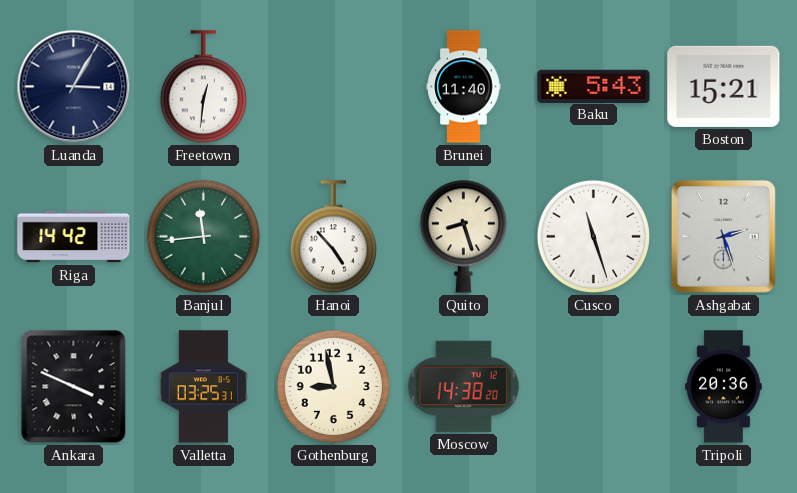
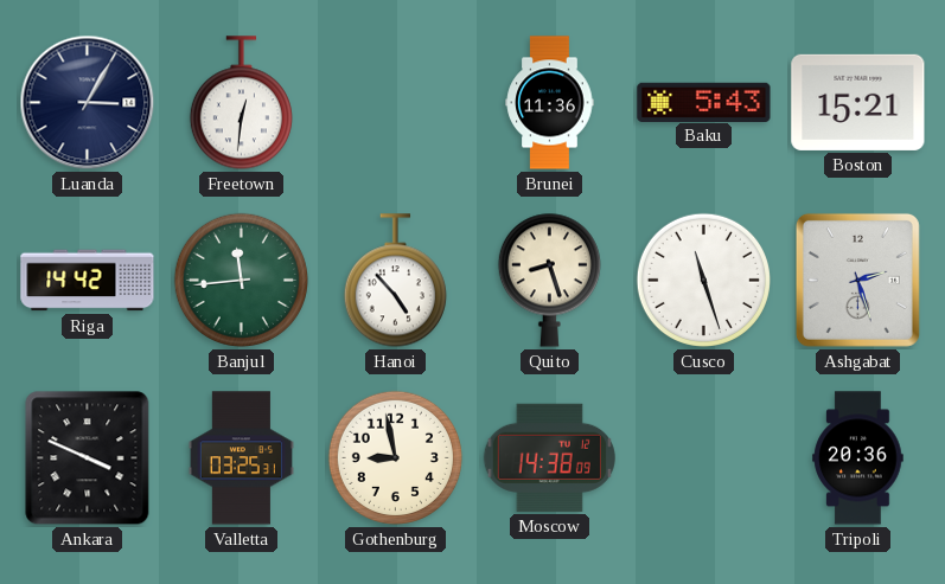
Brunei: 11:40 -> 11:36
Moscow: 14:38:20 -> 14:38:09
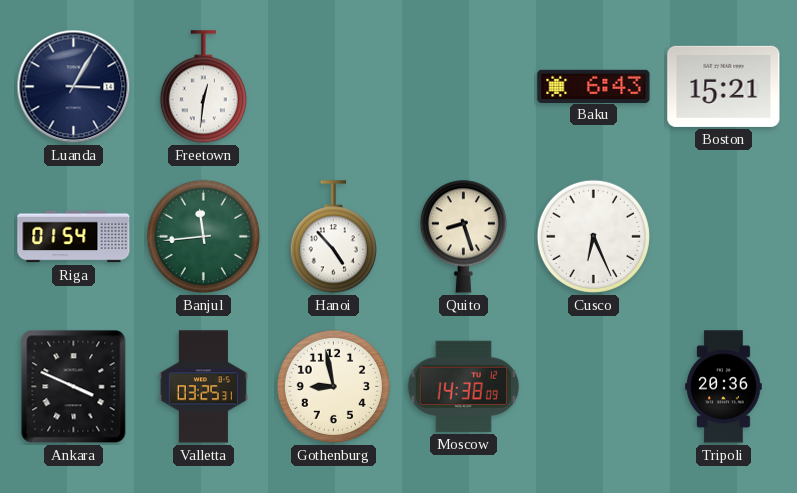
Brunei: 11:36 -> none
Baku: 5:43 -> 6:43
Riga: 14:42 -> 01:54
Cusco: 11:27 -> 6:26
Ashgabat: 2:27 -> none
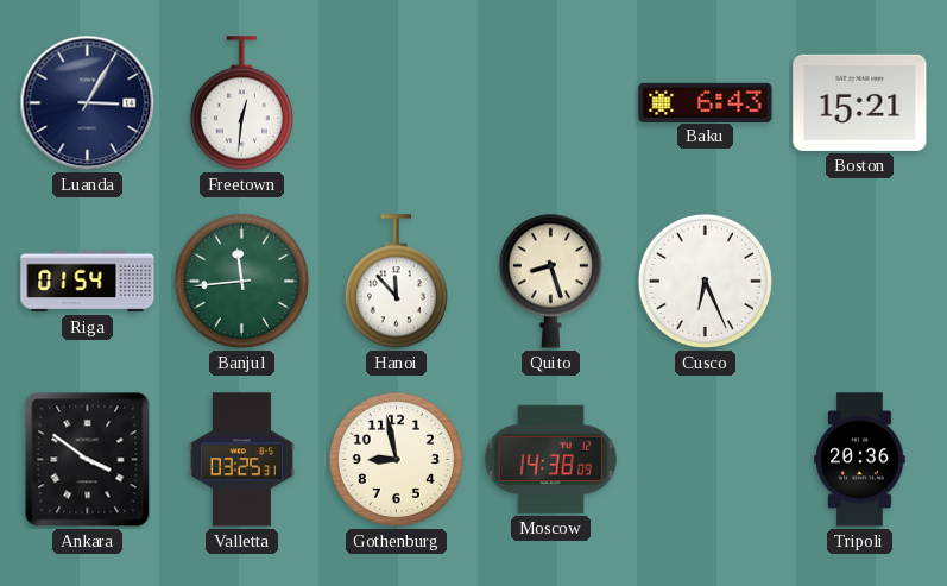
Hanoi: 4:53 -> 11:53
Ankara: 3:49 -> 3:51
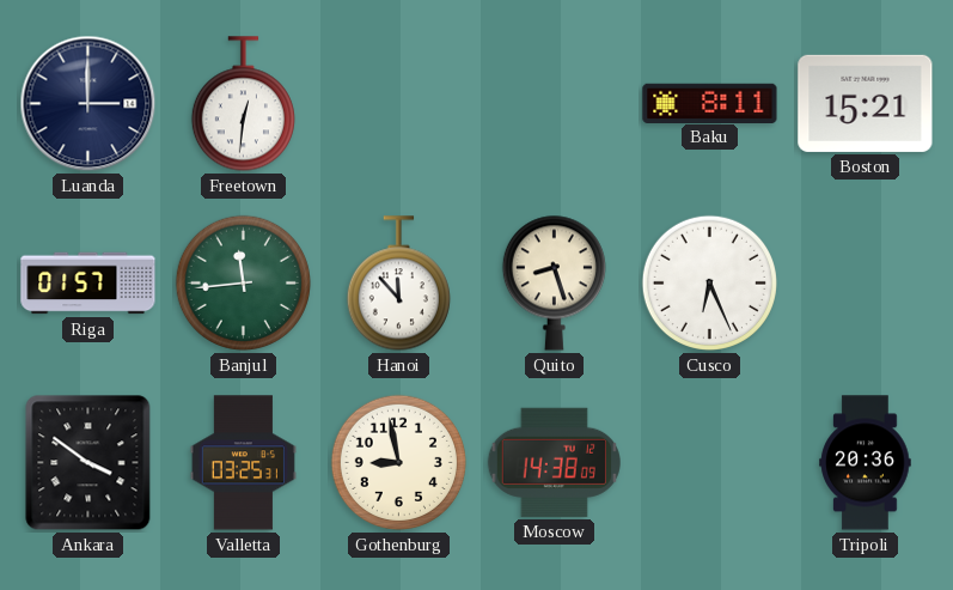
Luanda: 3:05 -> 3:00
Baku: 6:43 -> 8:11
Riga: 01:54 -> 01:57
